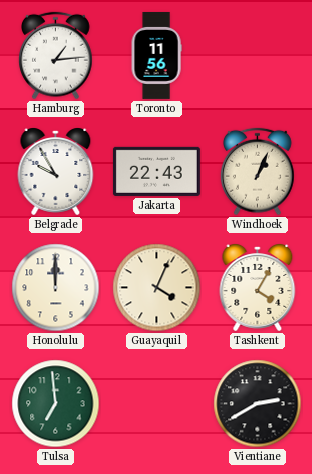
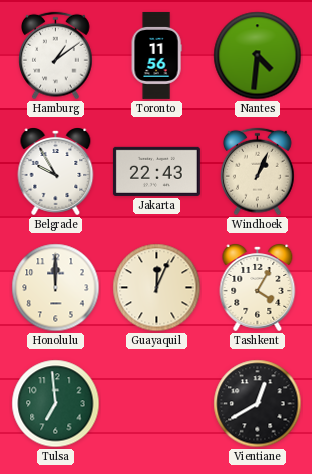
Hamburg: 1:14 -> 1:09
Nantes: none -> 4:31
Guayaquil: 4:04 -> 12:04
Vientiane: 2:40 -> 12:40
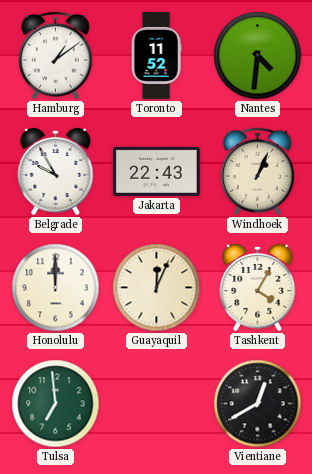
Toronto: 11:56 -> 11:52
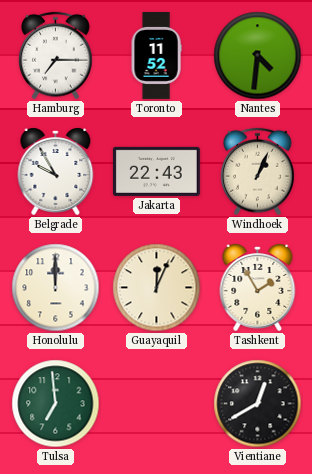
Hamburg: 1:09 -> 7:15
Tashkent: 4:05 -> 1:55
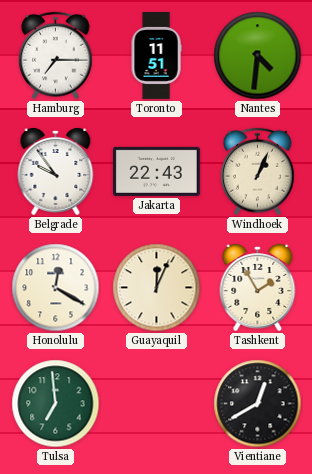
Toronto: 11:52 -> 11:51
Belgrade: 9:55 -> 9:54
Honolulu: 12:00 -> 12:20
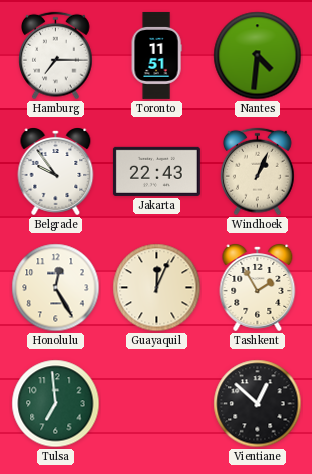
Honolulu: 12:20 -> 12:25
Vientiane: 12:40 -> 12:52
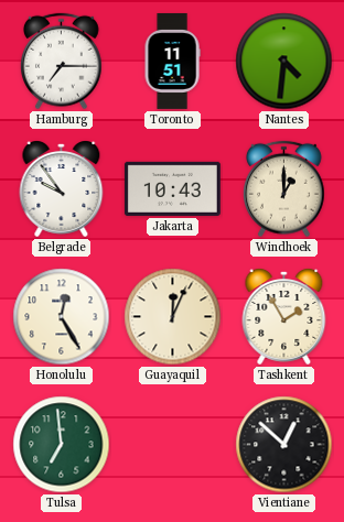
Jakarta: 22:43 -> 10:43
Windhoek: 1:04 -> 1:00
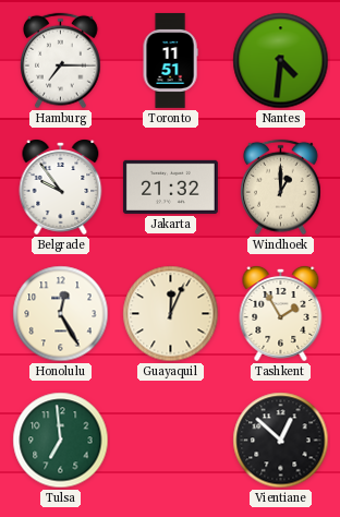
Jakarta: 10:43 -> 21:32
